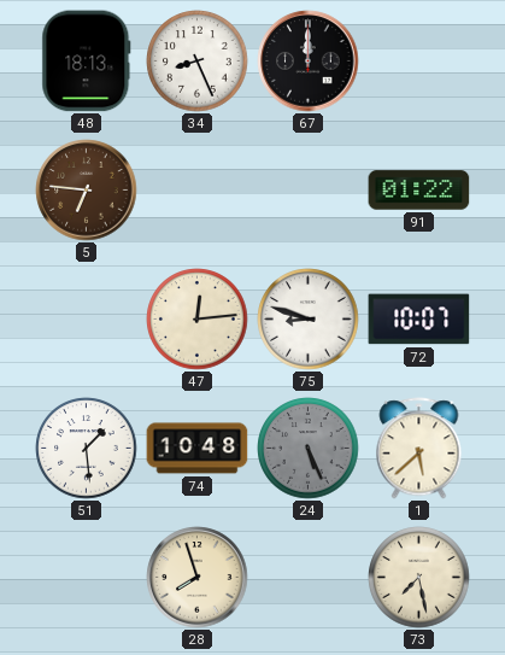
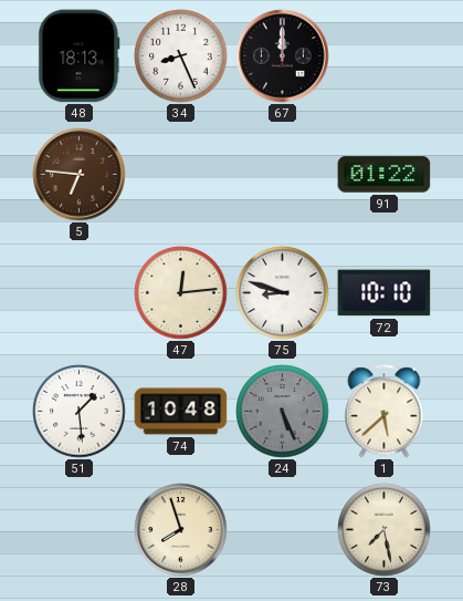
72: 10:07 -> 10:10
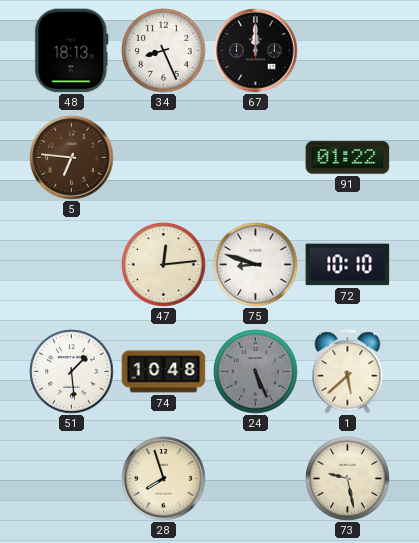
73: 7:28 -> 9:28
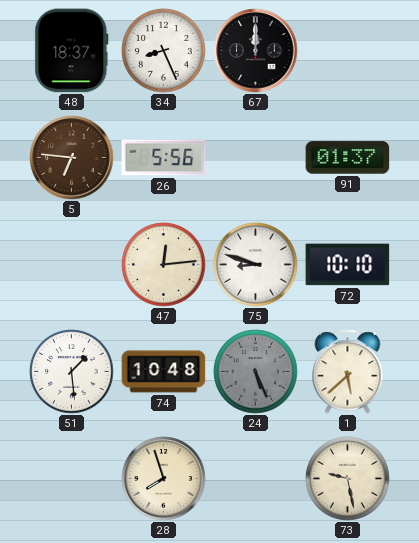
48: 18:13 -> 18:37
26: none -> 5:56
91: 01:22 -> 01:37
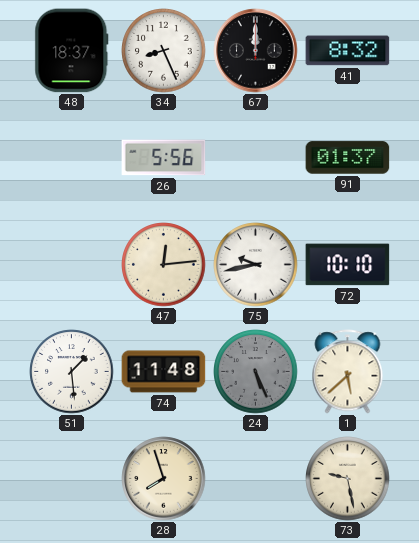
41: none -> 8:32
5: 6:46 -> none
75: 8:48 -> 9:43
74: 10:48 -> 11:48
